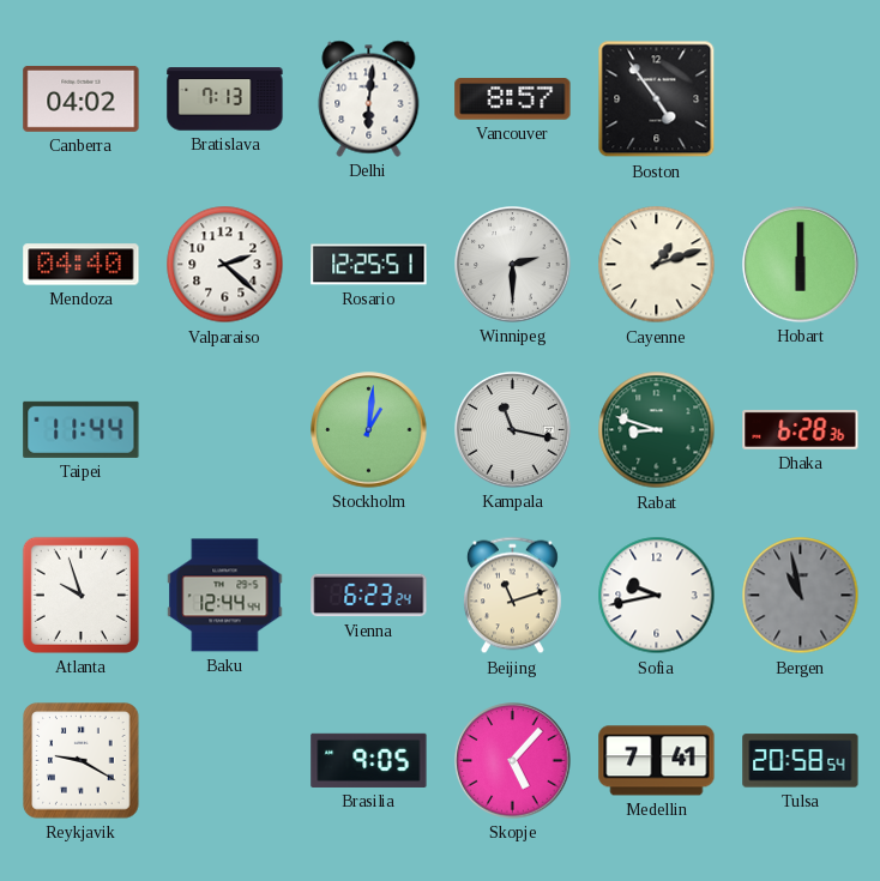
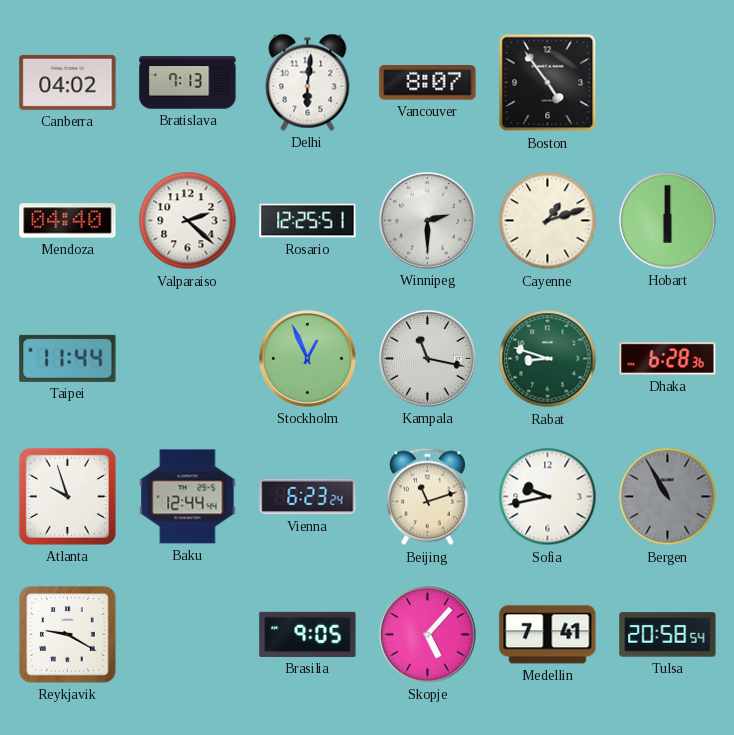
Vancouver: 8:57 -> 8:07
Stockholm: 1:01 -> 12:56
Bergen: 10:58 -> 10:55
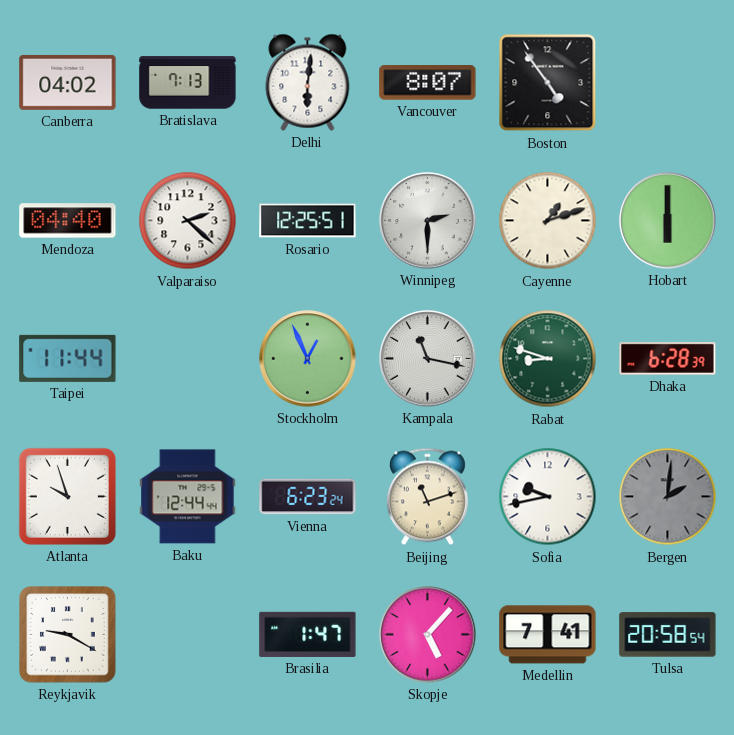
Dhaka: 6:28:36 -> 6:28:39
Bergen: 10:55 -> 2:01
Brasilia: 9:05 -> 1:47
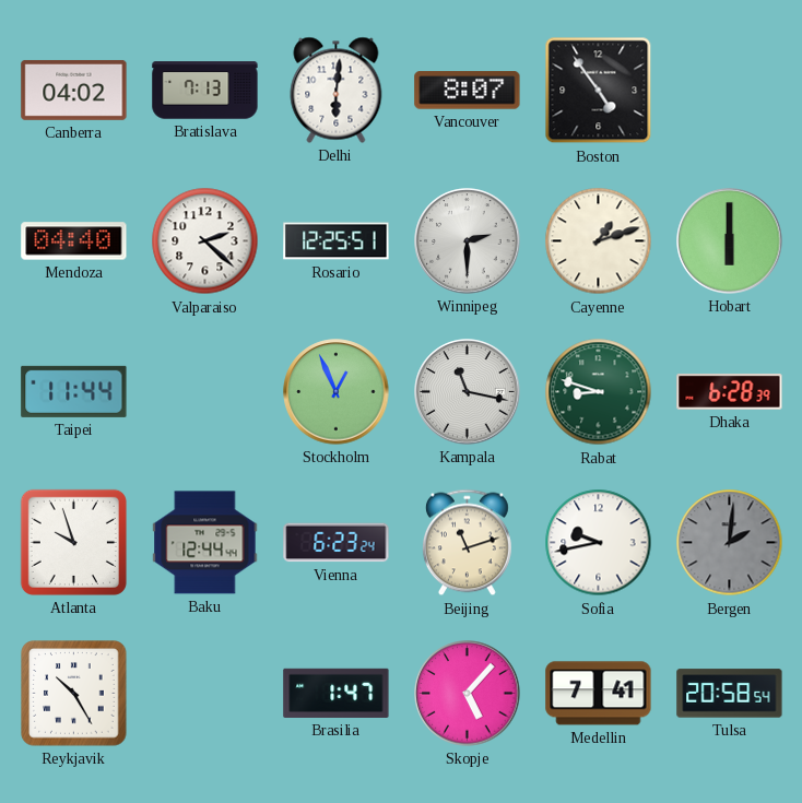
Reykjavik: 9:20 -> 10:25
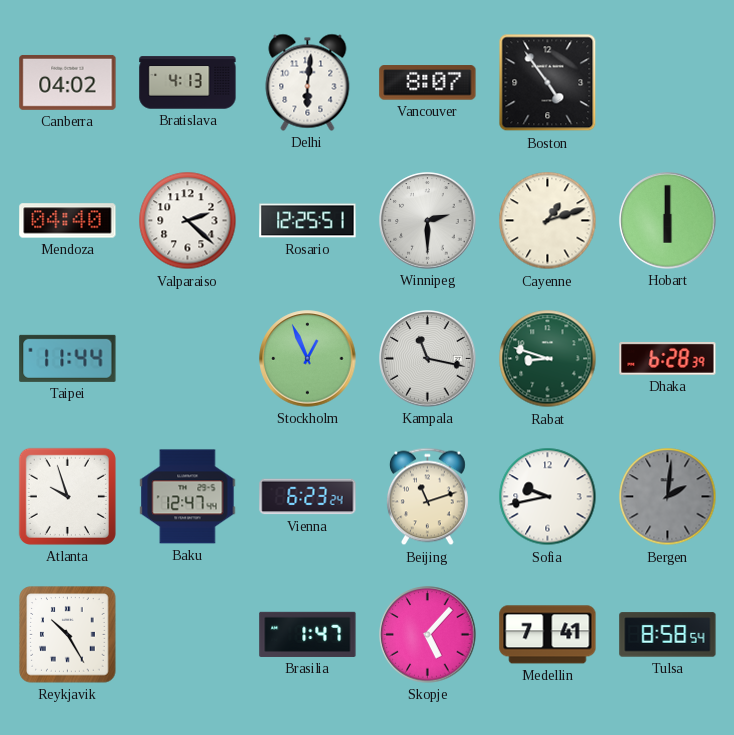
Bratislava: 7:13 -> 4:13
Baku: 12:44 -> 12:47
Tulsa: 20:58 -> 8:58
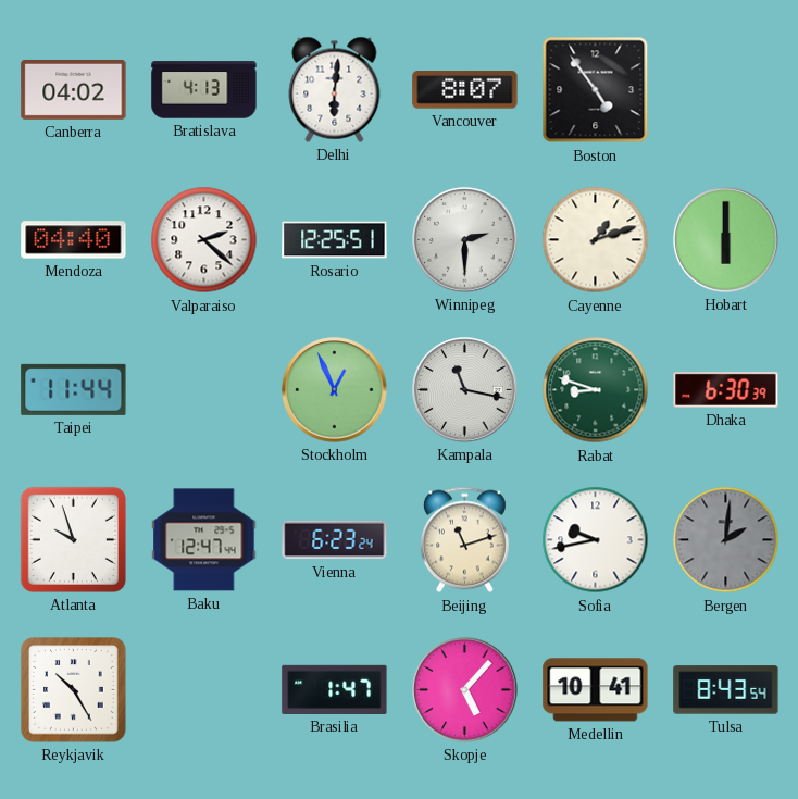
Dhaka: 6:28 -> 6:30
Medellin: 7:41 -> 10:41
Tulsa: 8:58 -> 8:43
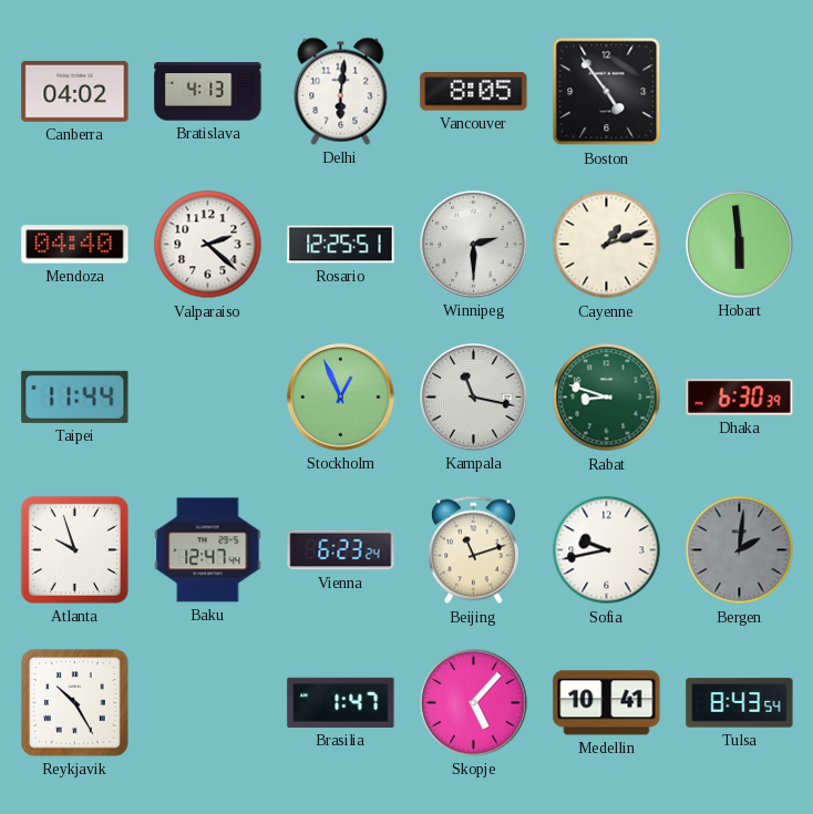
Vancouver: 8:07 -> 8:05
Hobart: 6:00 -> 5:59
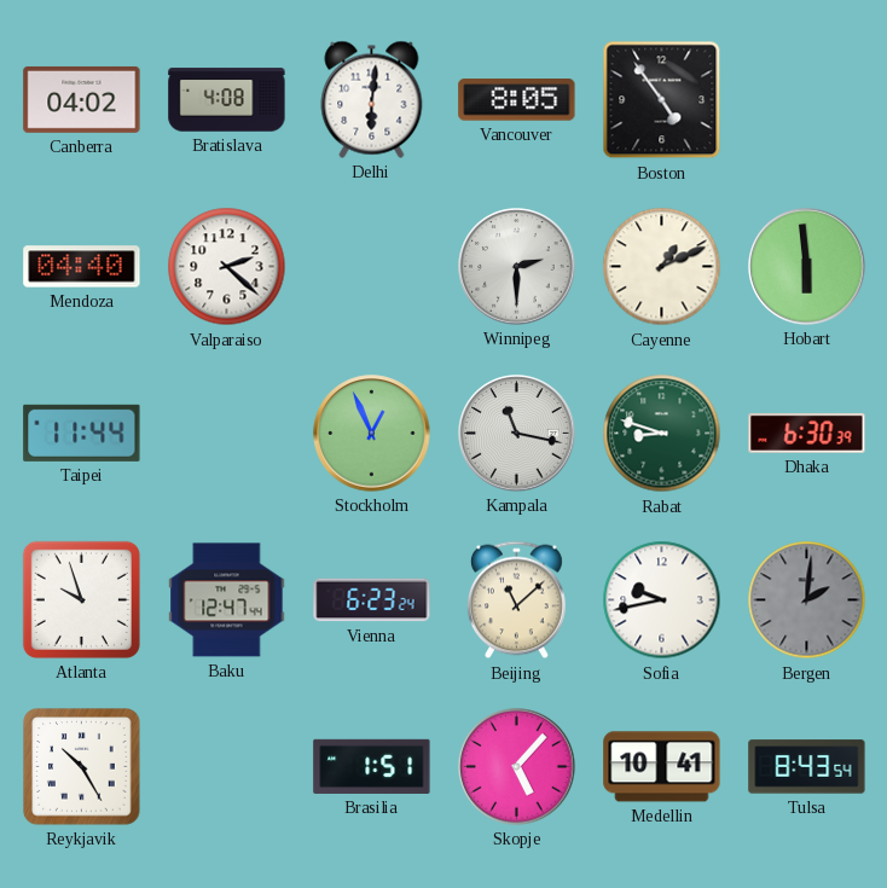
Bratislava: 4:13 -> 4:08
Rosario: 12:25 -> none
Cayenne: 1:12 -> 1:11
Beijing: 11:12 -> 11:08
Brasilia: 1:47 -> 1:51
